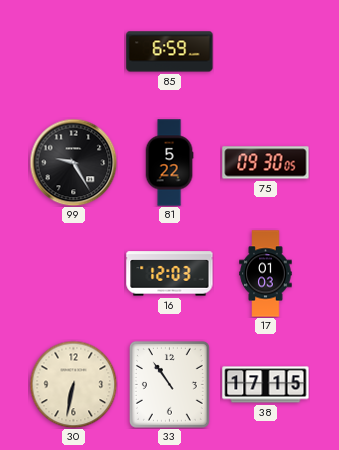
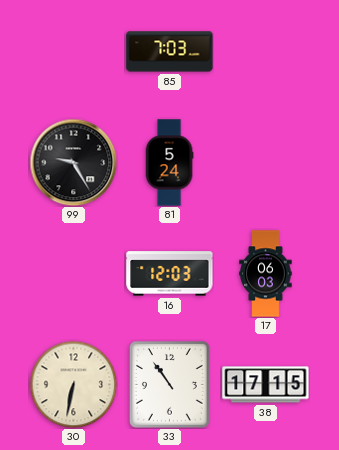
85: 6:59 -> 7:03
81: 5:22 -> 5:24
75: 09:30 -> none
17: 01:03 -> 06:03
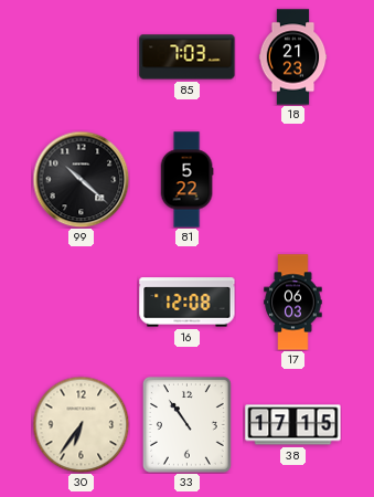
18: none -> 21:23
99: 9:25 -> 10:22
81: 5:24 -> 5:22
16: 12:03 -> 12:08
30: 6:32 -> 6:36
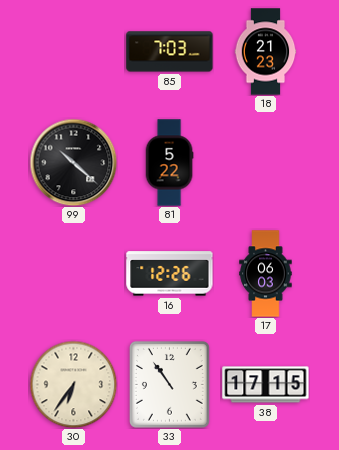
16: 12:08 -> 12:26
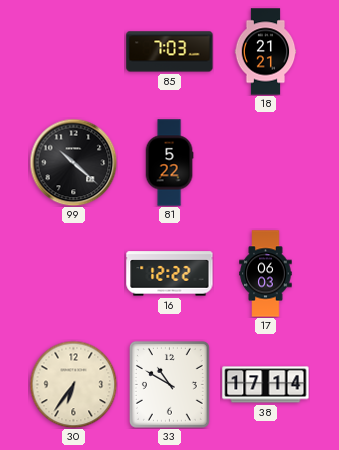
18: 21:23 -> 21:21
16: 12:26 -> 12:22
33: 10:54 -> 10:50
38: 17:15 -> 17:14
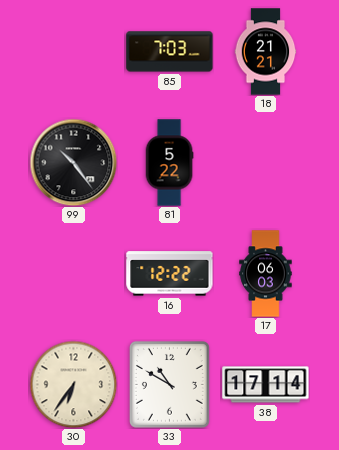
99: 10:22 -> 10:24
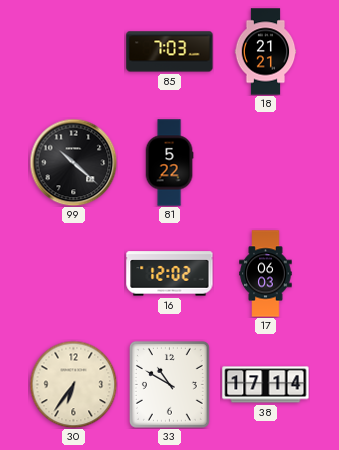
99: 10:24 -> 10:22
16: 12:22 -> 12:02
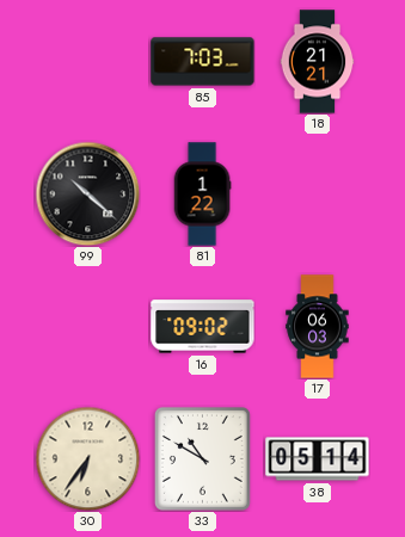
81: 5:22 -> 1:22
16: 12:02 -> 09:02
38: 17:14 -> 05:14
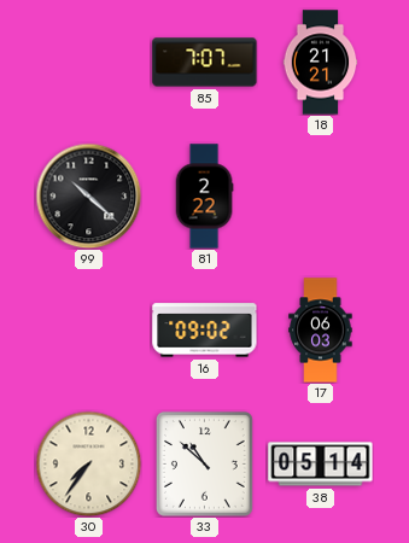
85: 7:03 -> 7:07
81: 1:22 -> 2:22
30: 6:36 -> 7:36
33: 10:50 -> 10:52
